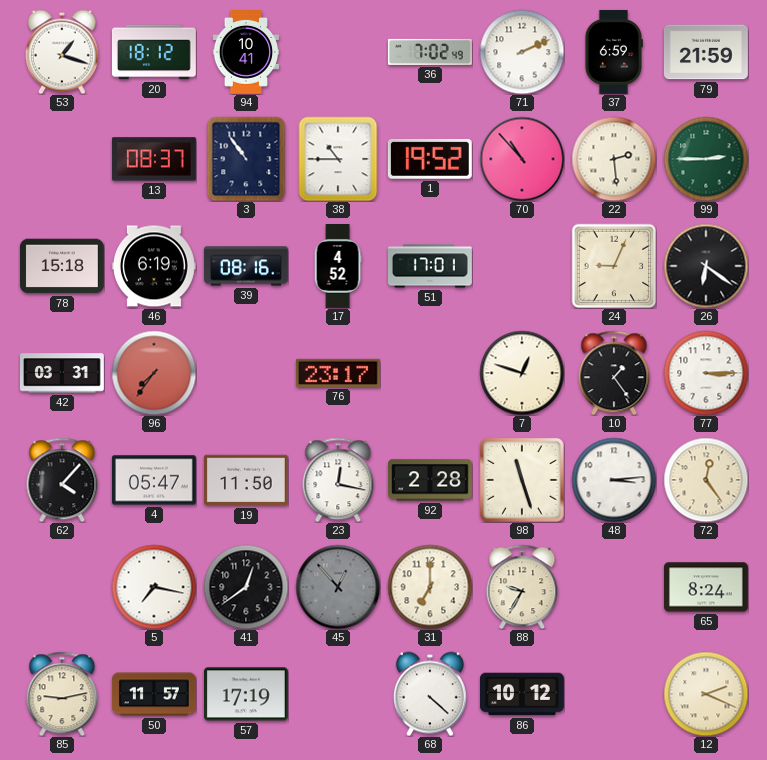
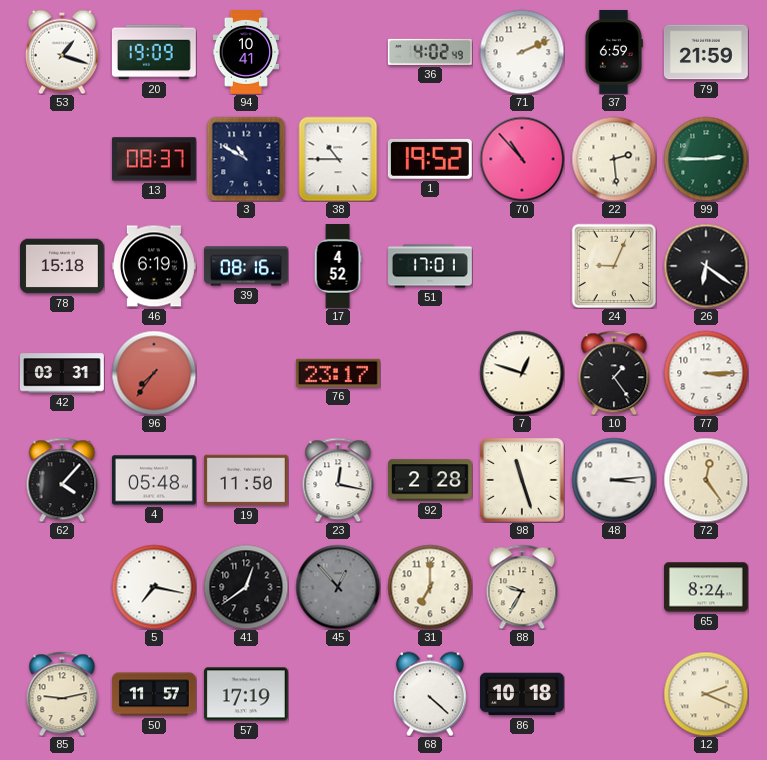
20: 18:12 -> 19:09
36: 7:02 -> 4:02
3: 10:54 -> 10:50
4: 05:47 -> 05:48
86: 10:12 -> 10:18
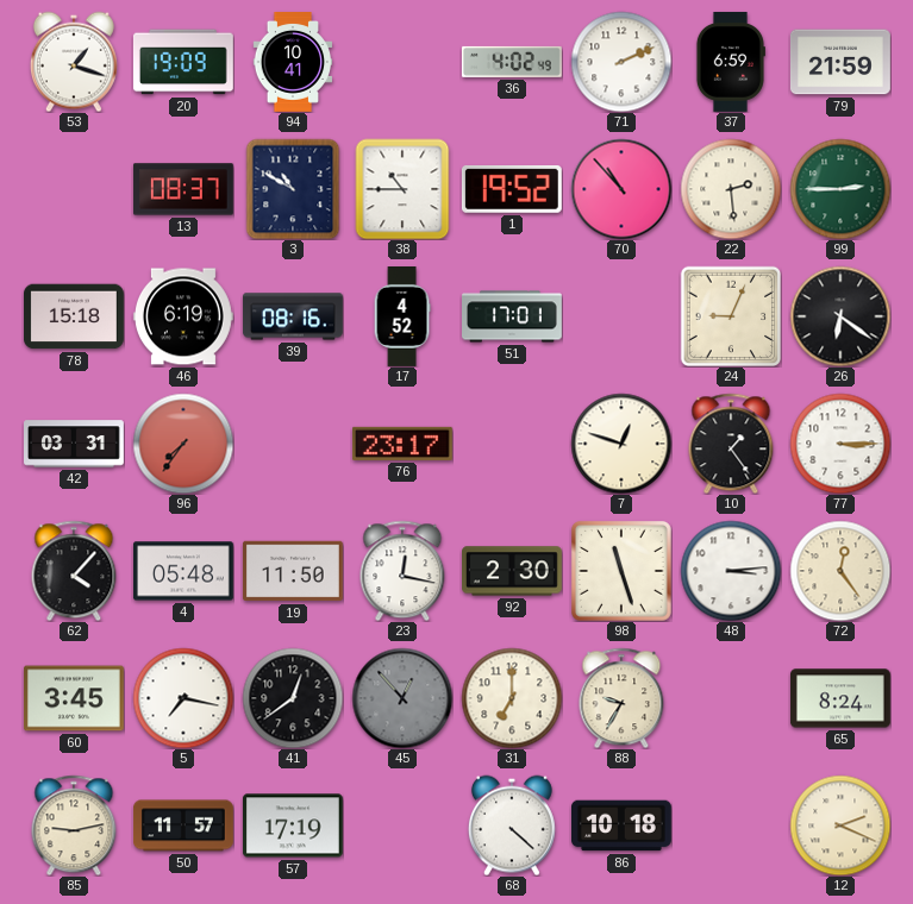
92: 2:28 -> 2:30
60: none -> 3:45
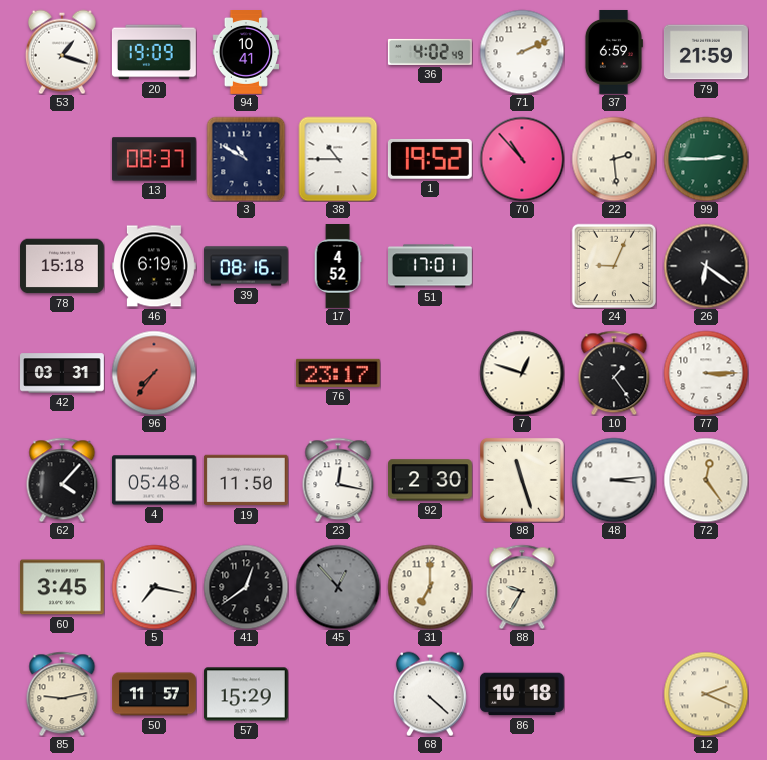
65: 8:24 -> none
57: 17:19 -> 15:29
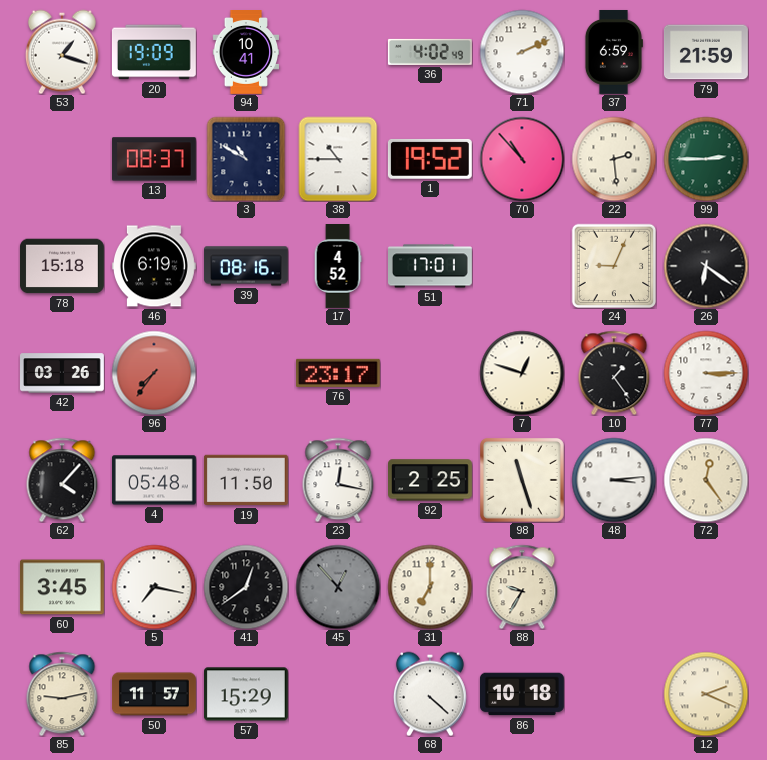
42: 03:31 -> 03:26
92: 2:30 -> 2:25
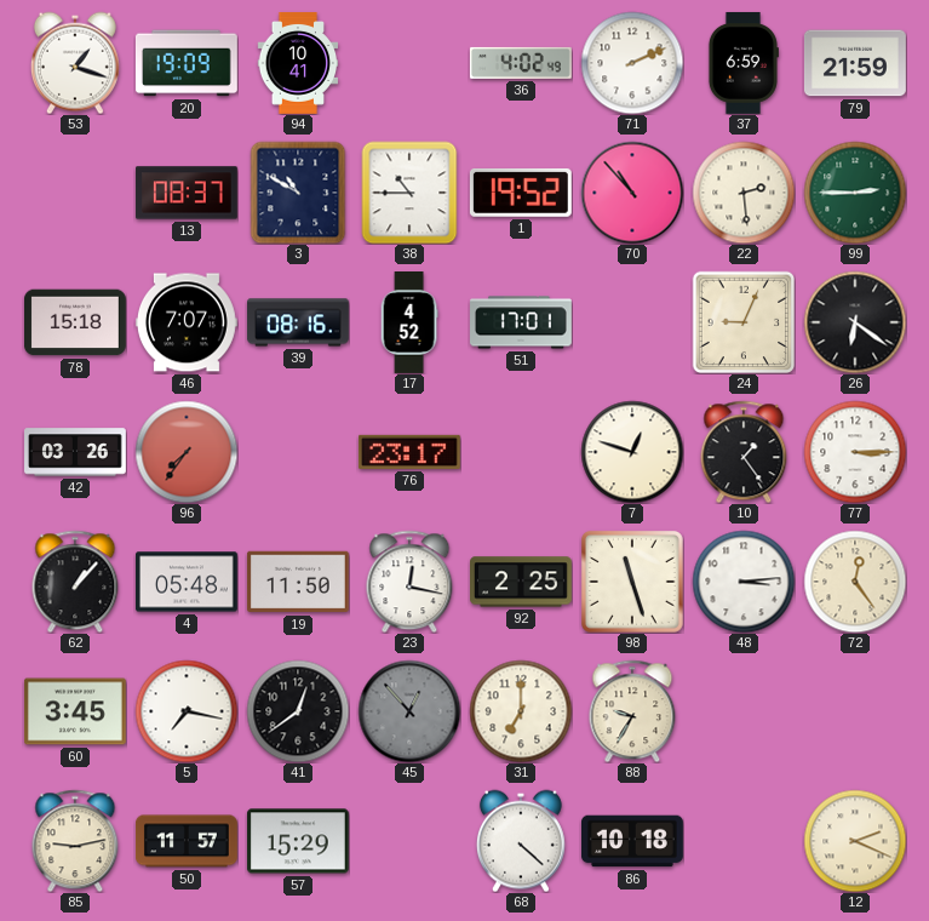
46: 6:19 -> 7:07
62: 4:07 -> 1:07
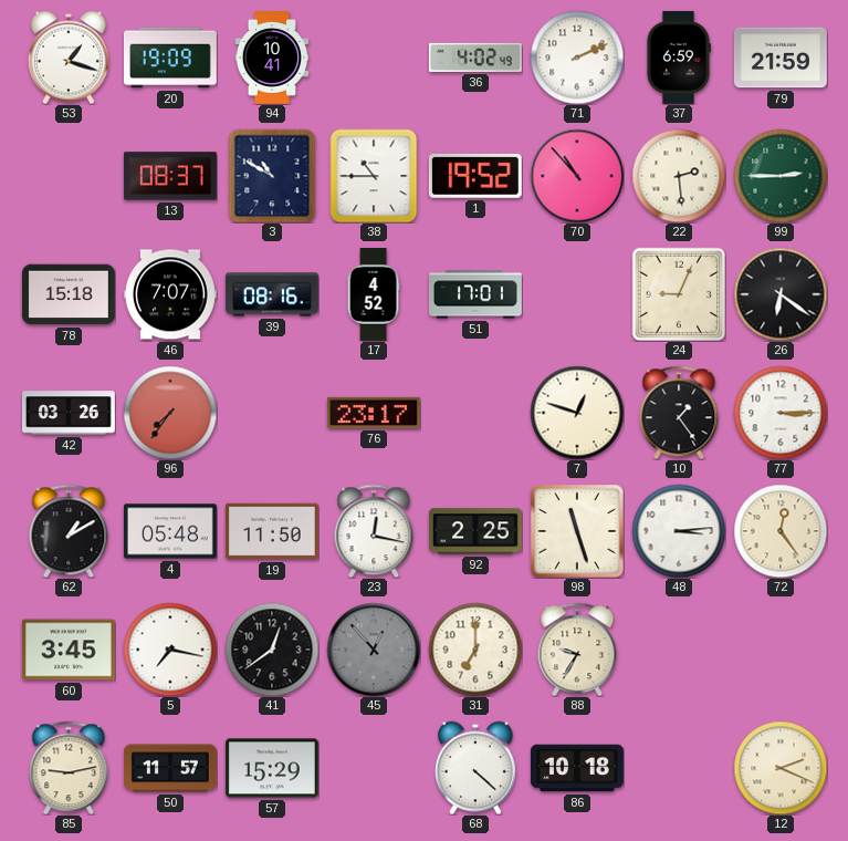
62: 1:07 -> 1:10
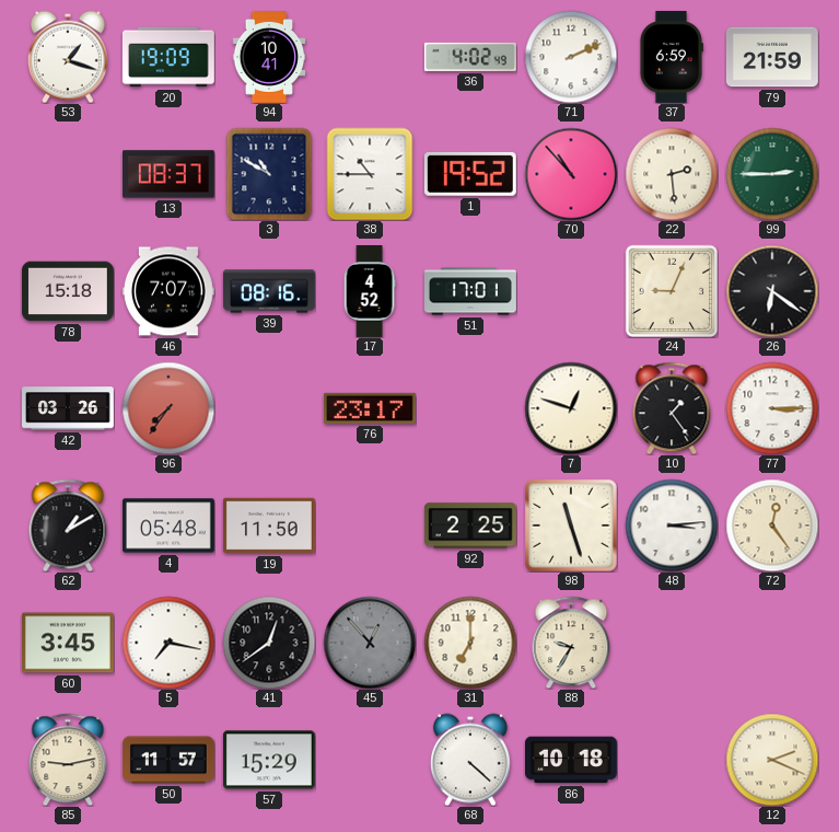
23: 12:17 -> none
